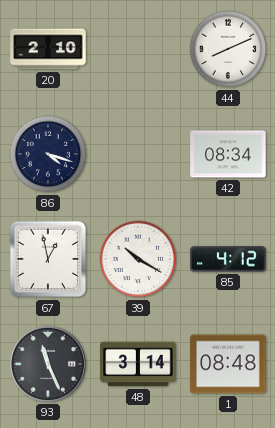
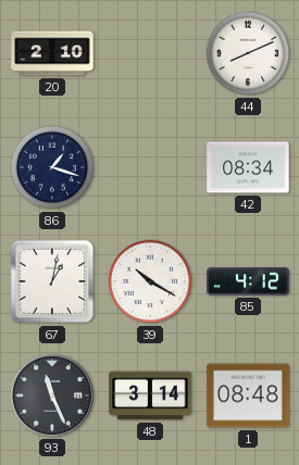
86: 4:18 -> 1:18
67: 12:58 -> 1:02
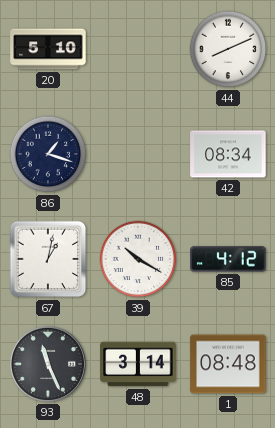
20: 2:10 -> 5:10
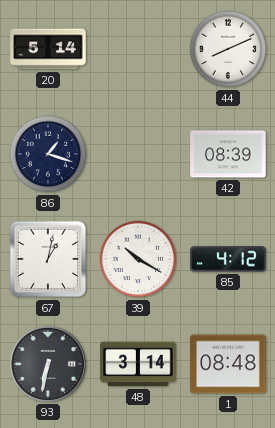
20: 5:10 -> 5:14
42: 08:34 -> 08:39
93: 11:26 -> 6:32
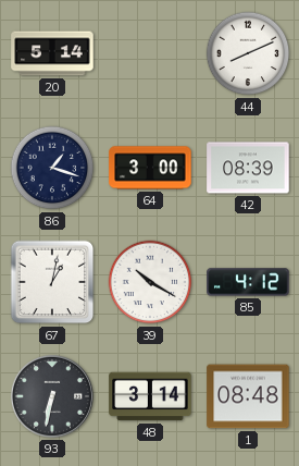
64: none -> 3:00
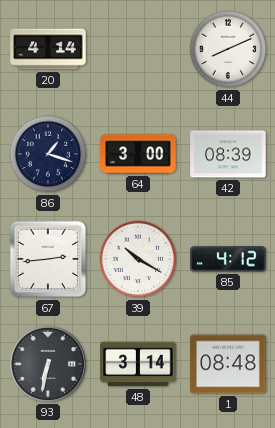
20: 5:14 -> 4:14
67: 1:02 -> 2:44
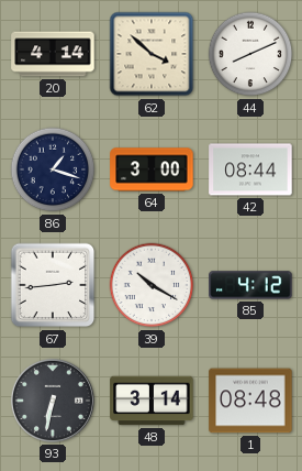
62: none -> 3:52
42: 08:39 -> 08:44
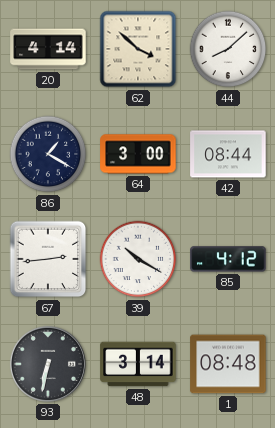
44: 8:11 -> 8:08
86: 1:18 -> 1:20
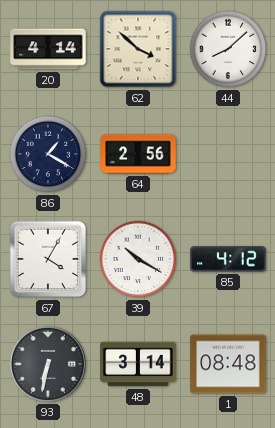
64: 3:00 -> 2:56
42: 08:44 -> none
67: 2:44 -> 4:05
